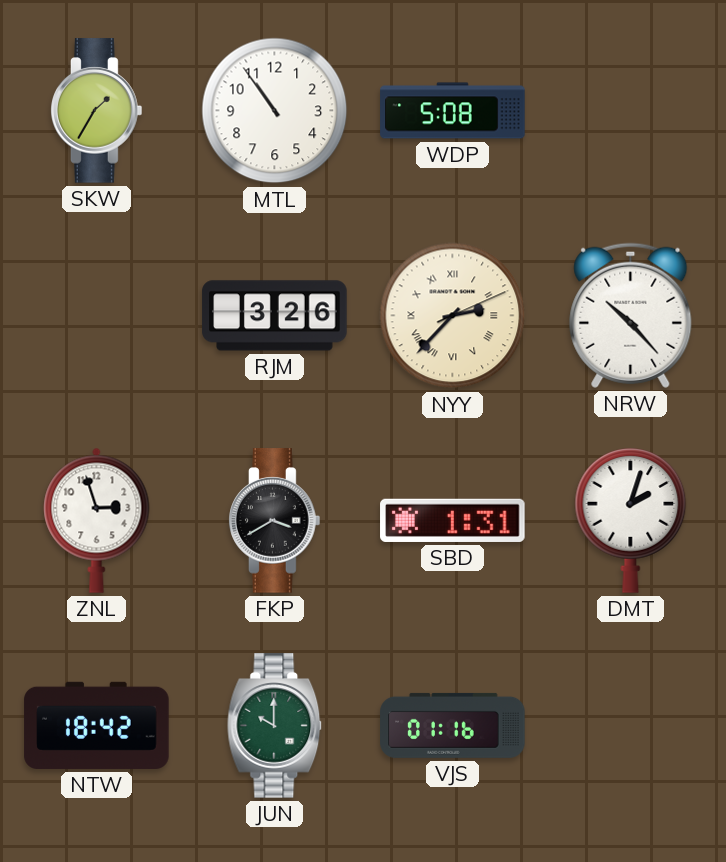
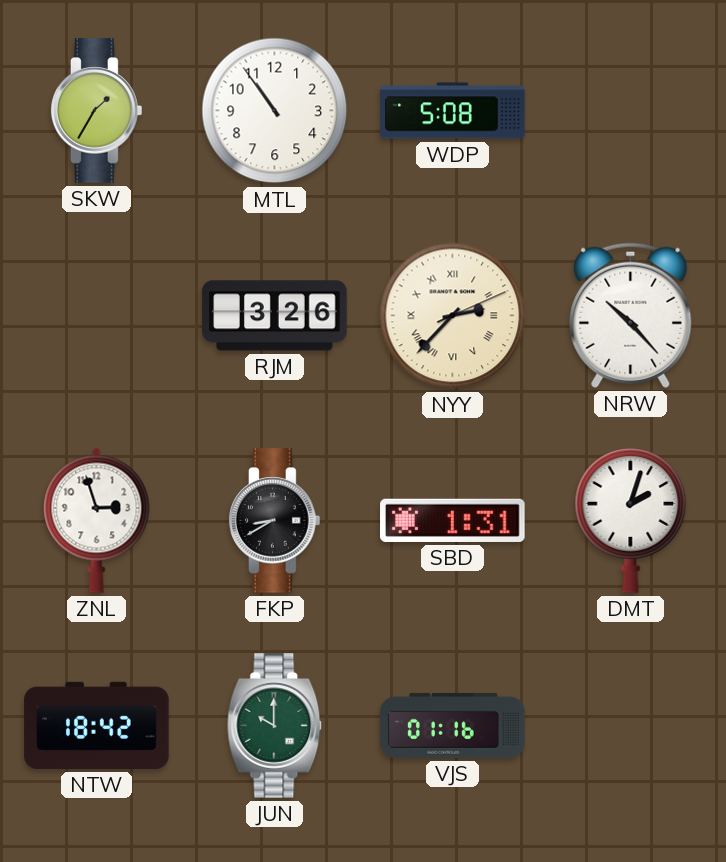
FKP: 3:40 -> 8:40
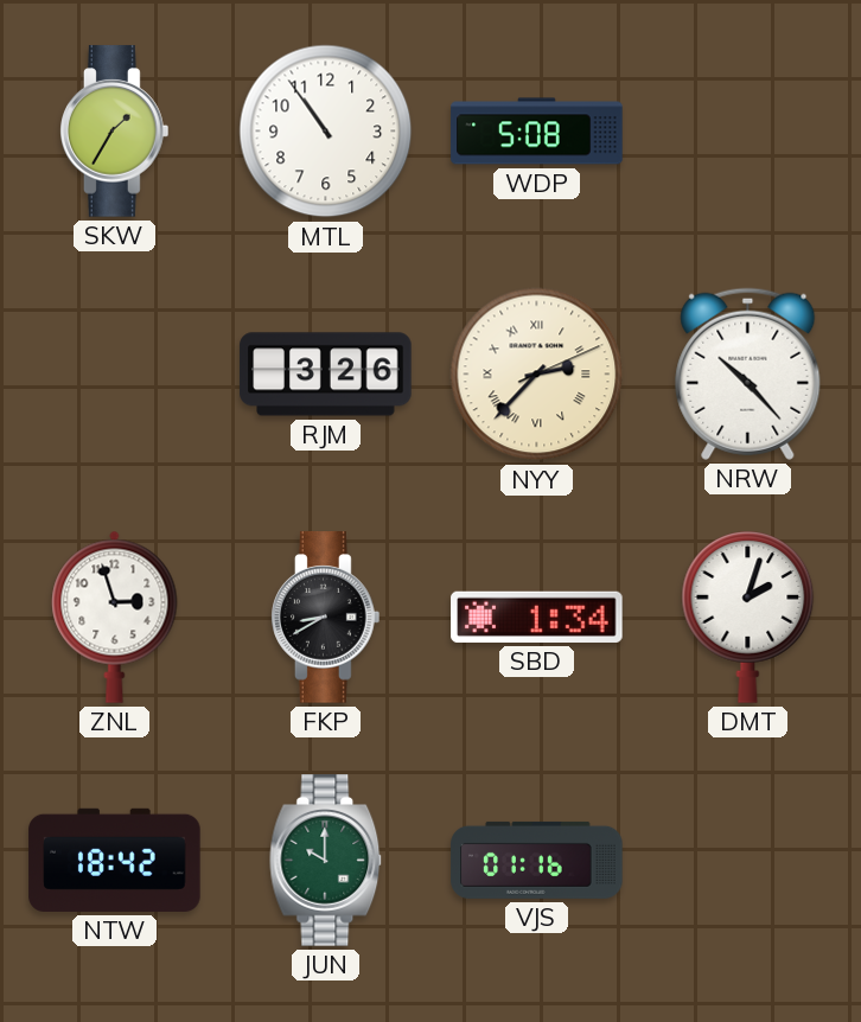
SBD: 1:31 -> 1:34
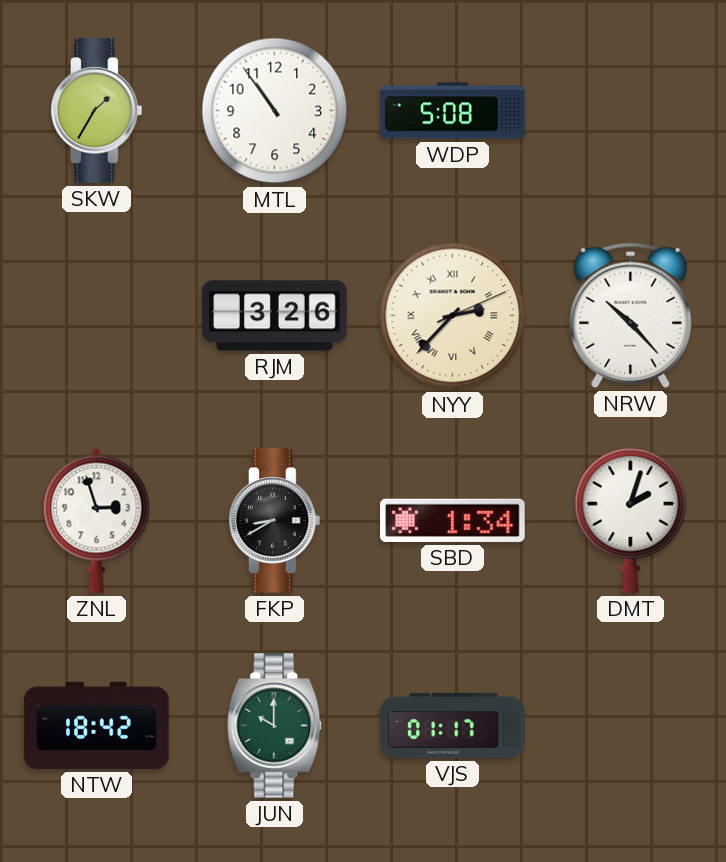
VJS: 01:16 -> 01:17
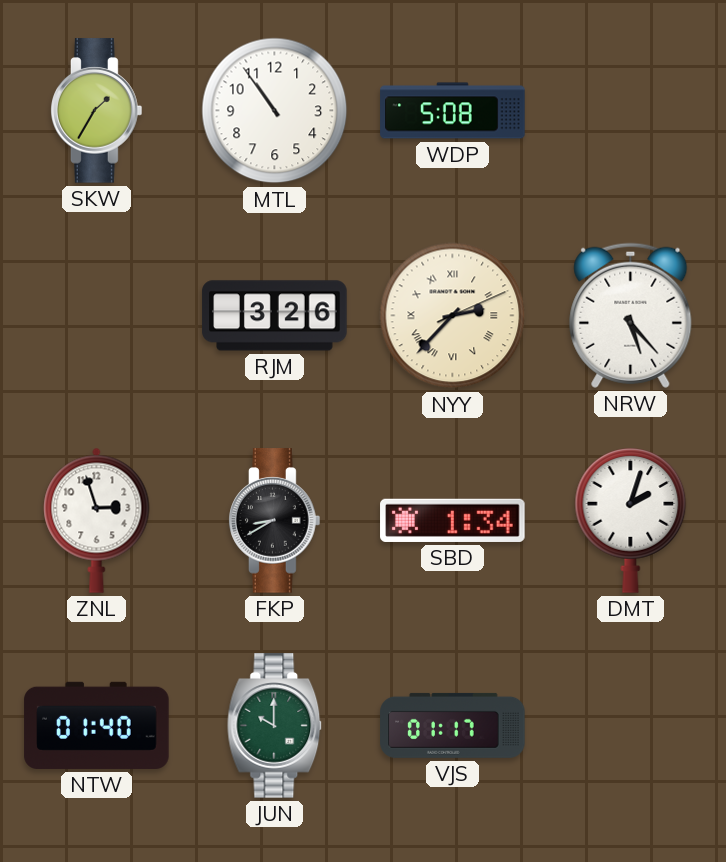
NRW: 10:23 -> 5:23
NTW: 18:42 -> 01:40
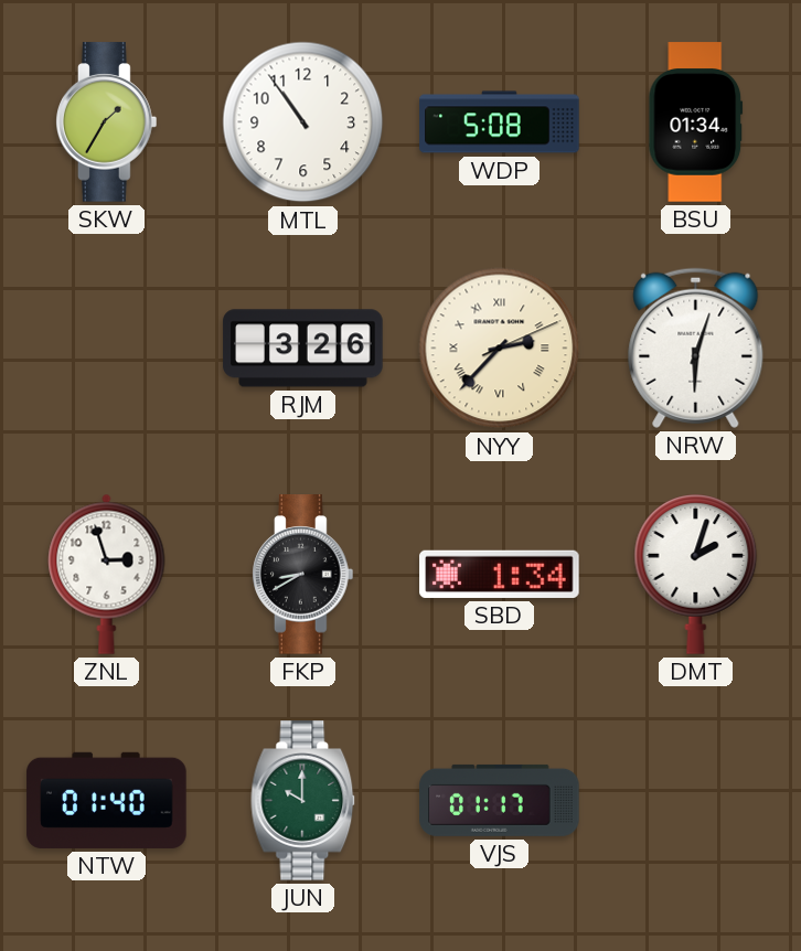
BSU: none -> 01:34
NRW: 5:23 -> 6:03
